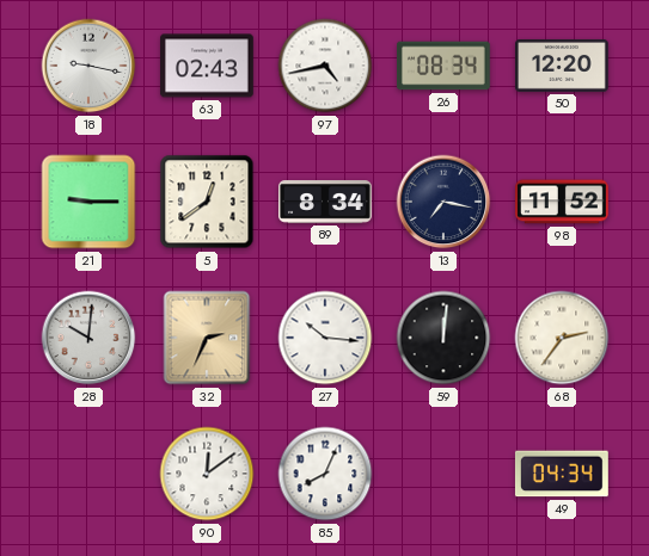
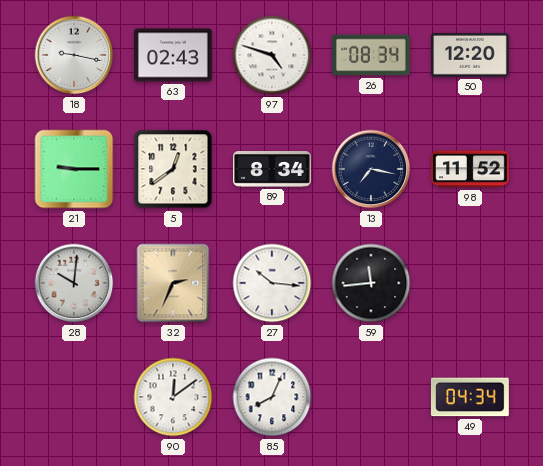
97: 4:43 -> 4:48
59: 12:01 -> 11:44
68: 2:36 -> none
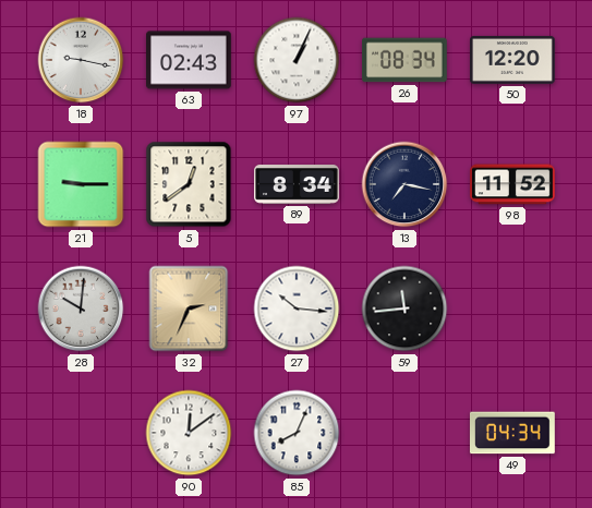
97: 4:48 -> 1:04
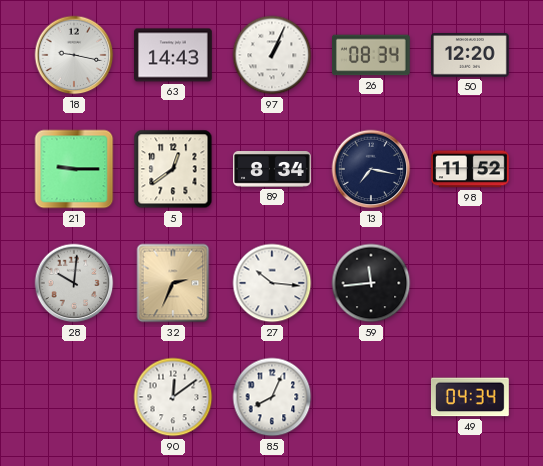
63: 02:43 -> 14:43
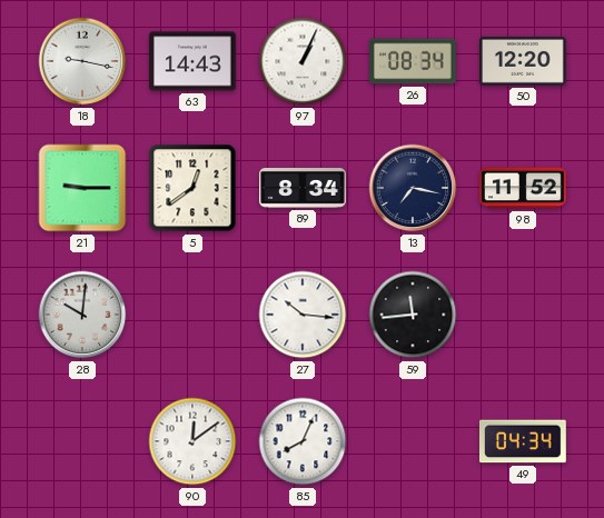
32: 2:34 -> none
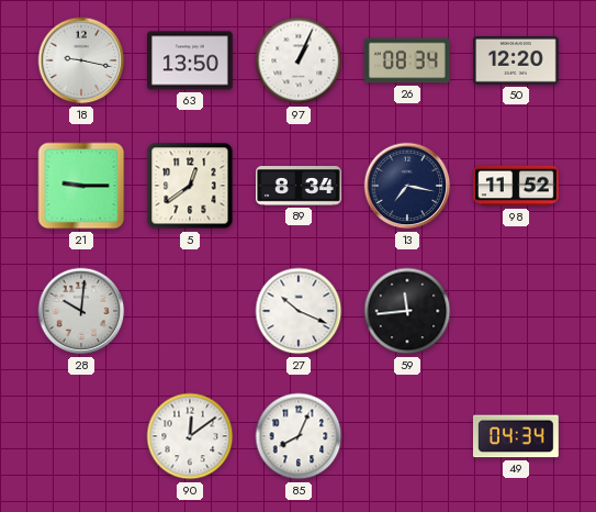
63: 14:43 -> 13:50
27: 10:16 -> 10:19
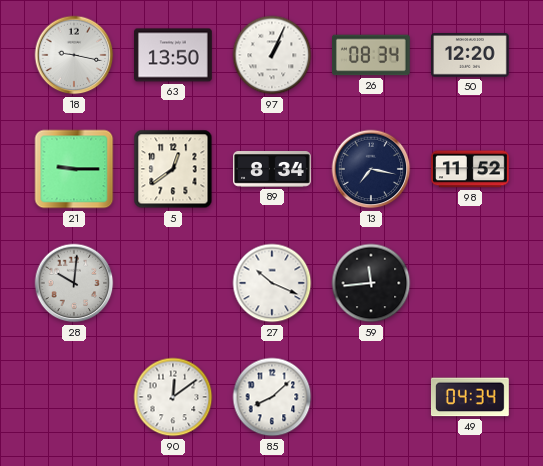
85: 8:04 -> 8:08
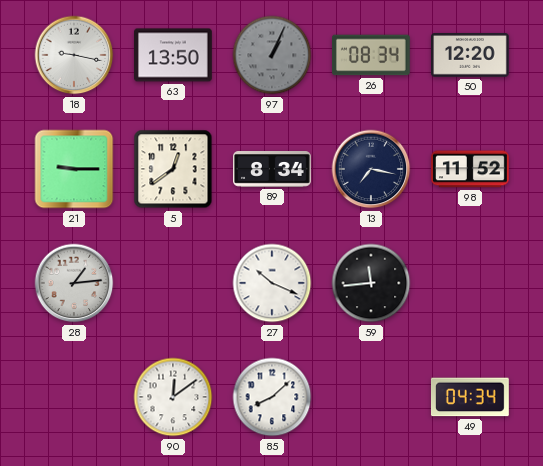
97 dial: white -> grey
28: 10:01 -> 1:14
